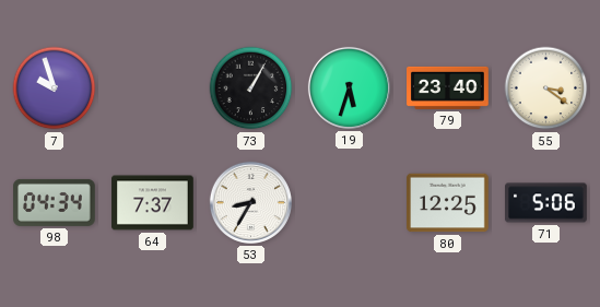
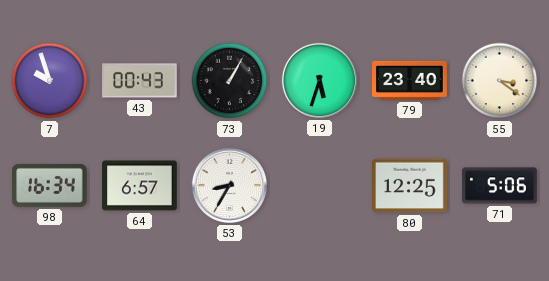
43: none -> 00:43
98: 04:34 -> 16:34
64: 7:37 -> 6:57
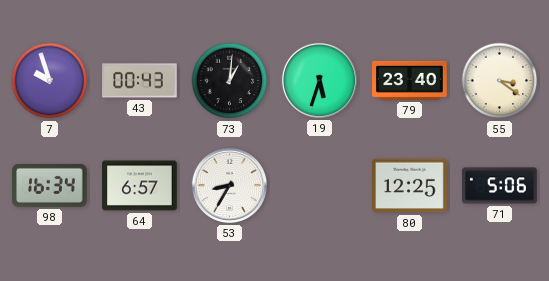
73: 1:05 -> 1:01
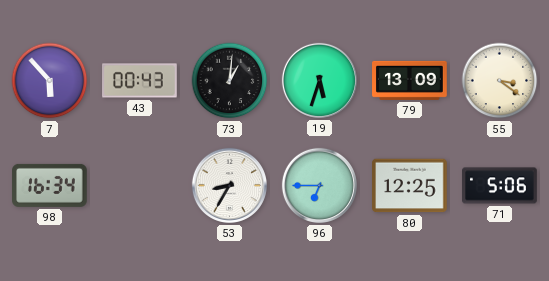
7: 9:57 -> 5:53
79: 23:40 -> 13:09
64: 6:57 -> none
96: none -> 6:45
